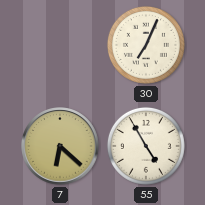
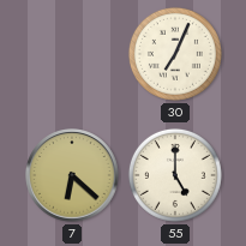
55: 4:55 -> 5:00
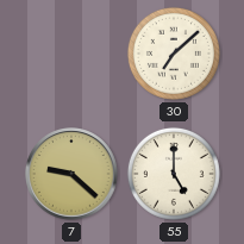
30: 7:04 -> 7:08
7: 6:22 -> 9:22
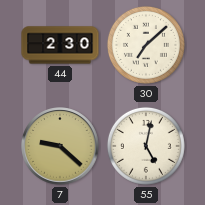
44: none -> 2:30
55: 5:00 -> 5:02
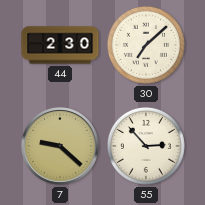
55: 5:02 -> 2:53
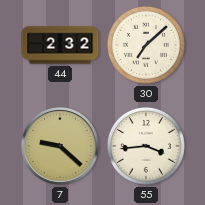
44: 2:30 -> 2:32
55: 2:53 -> 3:44
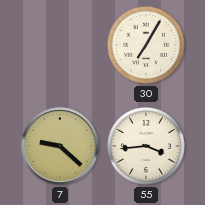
44: 2:32 -> none
30: 7:08 -> 7:05
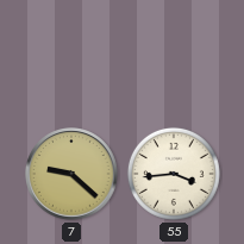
30: 7:05 -> none
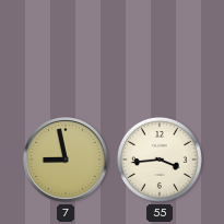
7: 9:22 -> 8:58
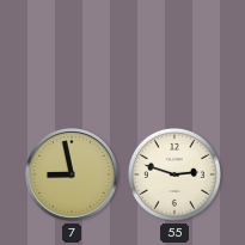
55: 3:44 -> 2:48
